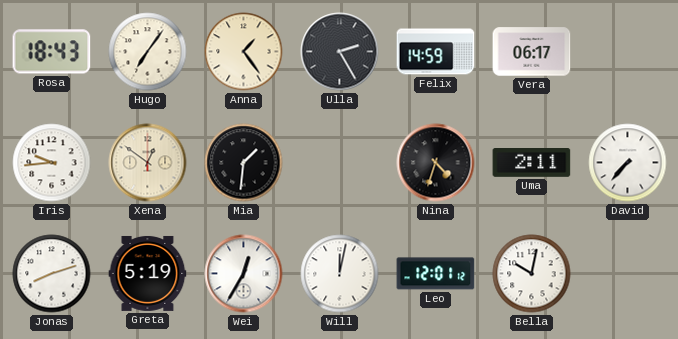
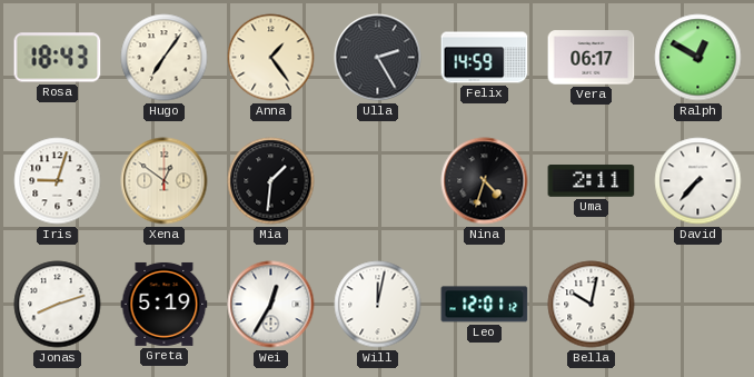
Ralph: none -> 12:50
Iris: 9:44 -> 9:03
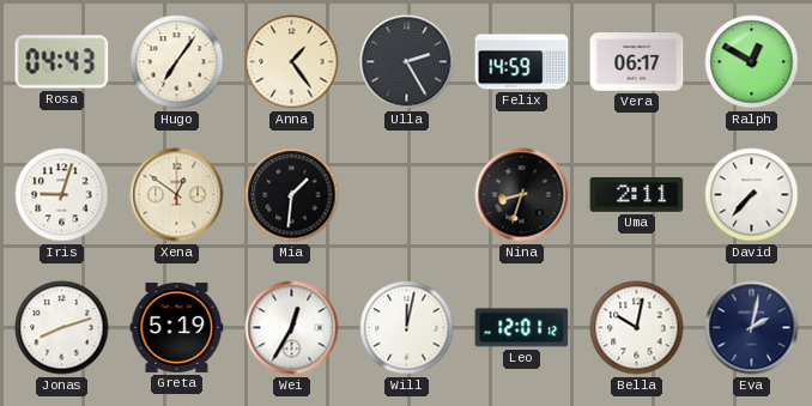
Rosa: 18:43 -> 04:43
Nina: 4:33 -> 8:33
Eva: none -> 2:02
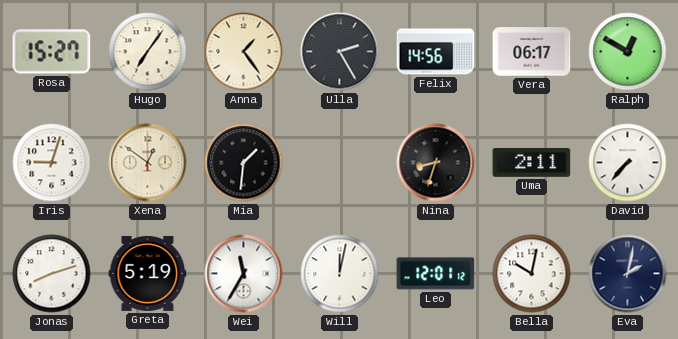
Rosa: 04:43 -> 15:27
Felix: 14:59 -> 14:56
Wei: 12:35 -> 11:35
